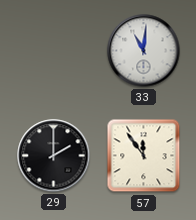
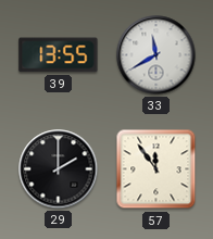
39: none -> 13:55
33: 11:01 -> 11:40
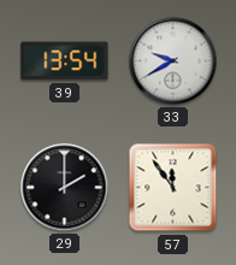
39: 13:55 -> 13:54
33: 11:40 -> 9:40
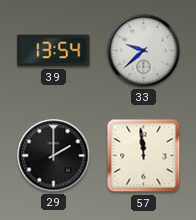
33: 9:40 -> 9:38
57: 11:54 -> 11:59
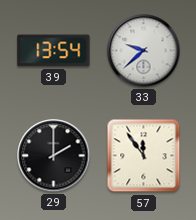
57: 11:59 -> 11:54
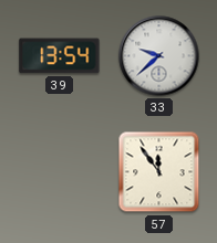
29: 2:00 -> none
